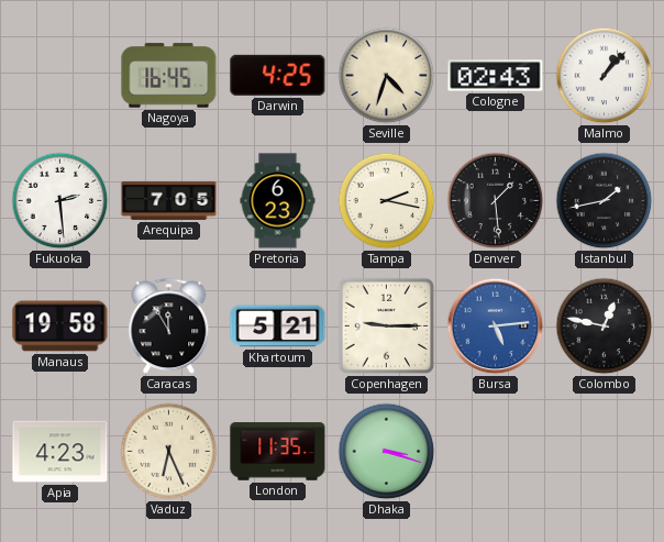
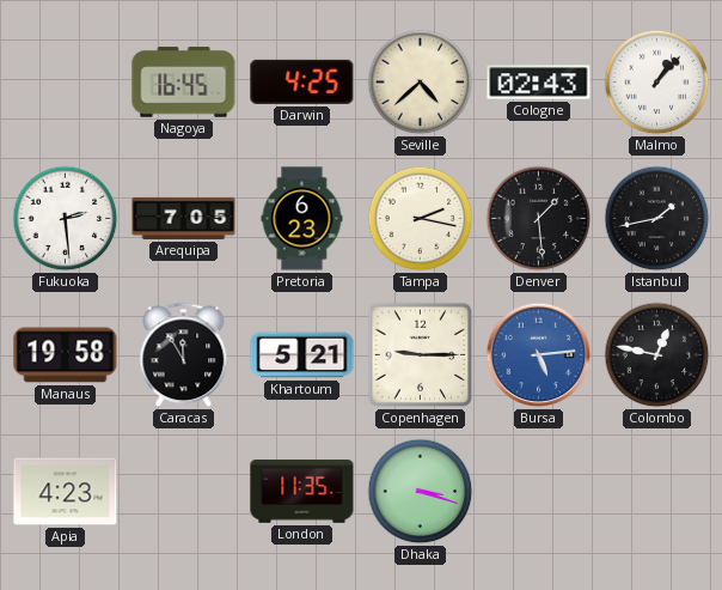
Seville: 4:33 -> 4:38
Vaduz: 6:26 -> none
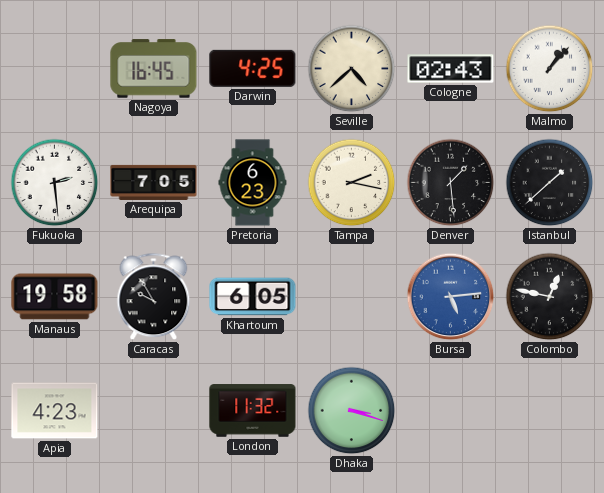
Istanbul: 1:43 -> 1:38
Caracas: 11:55 -> 9:55
Khartoum: 5:21 -> 6:05
Copenhagen: 9:15 -> none
London: 11:35 -> 11:32
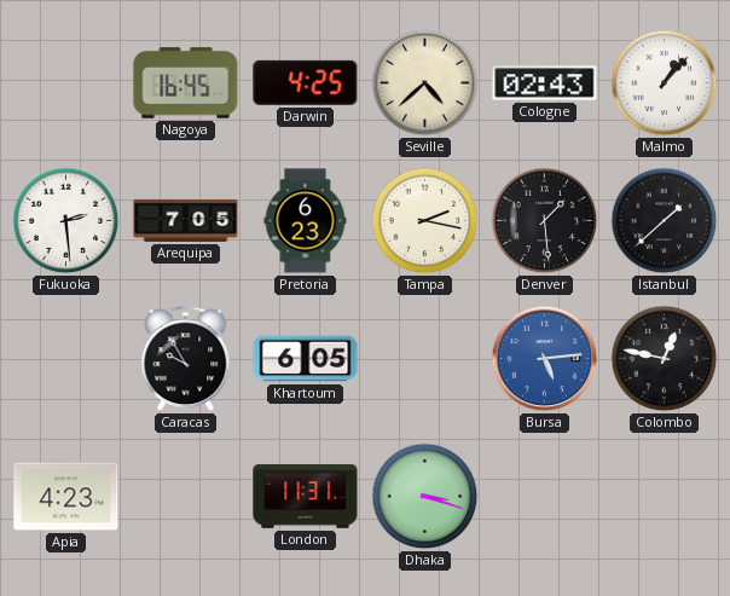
Manaus: 19:58 -> none
London: 11:32 -> 11:31
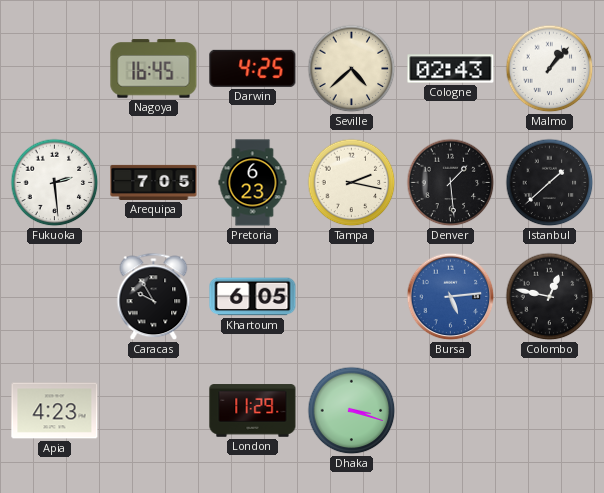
London: 11:31 -> 11:29
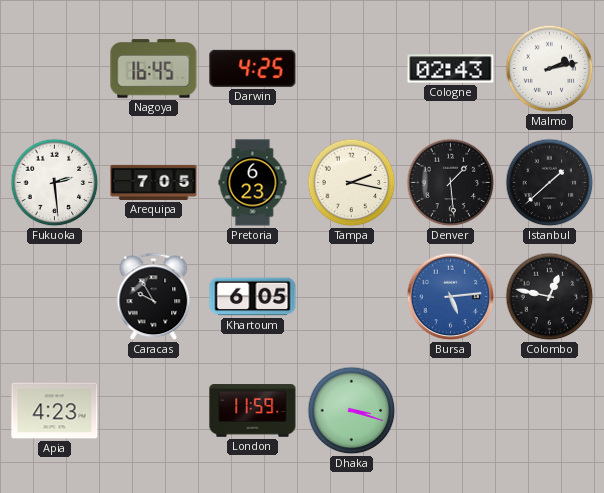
Seville: 4:38 -> none
Malmo: 1:07 -> 2:13
London: 11:29 -> 11:59
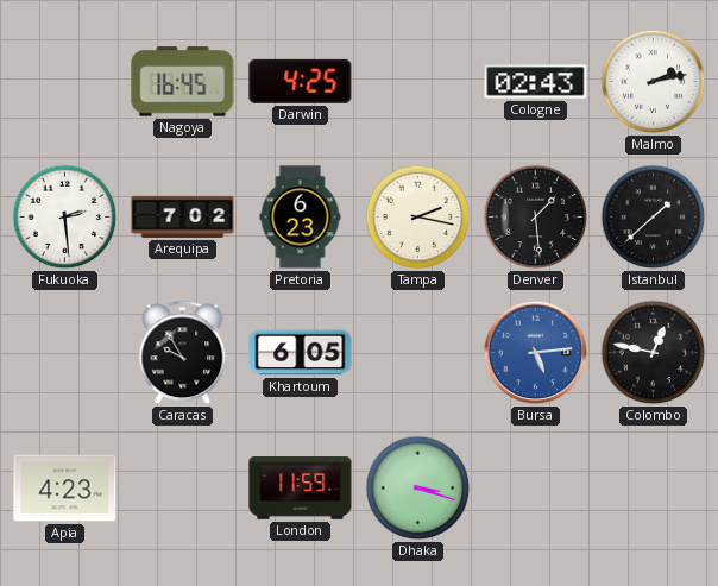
Arequipa: 7:05 -> 7:02
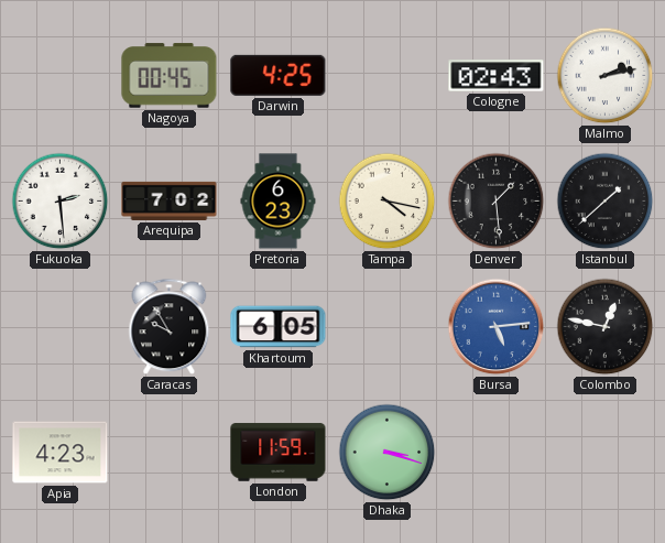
Nagoya: 16:45 -> 00:45
Tampa: 2:17 -> 4:17
